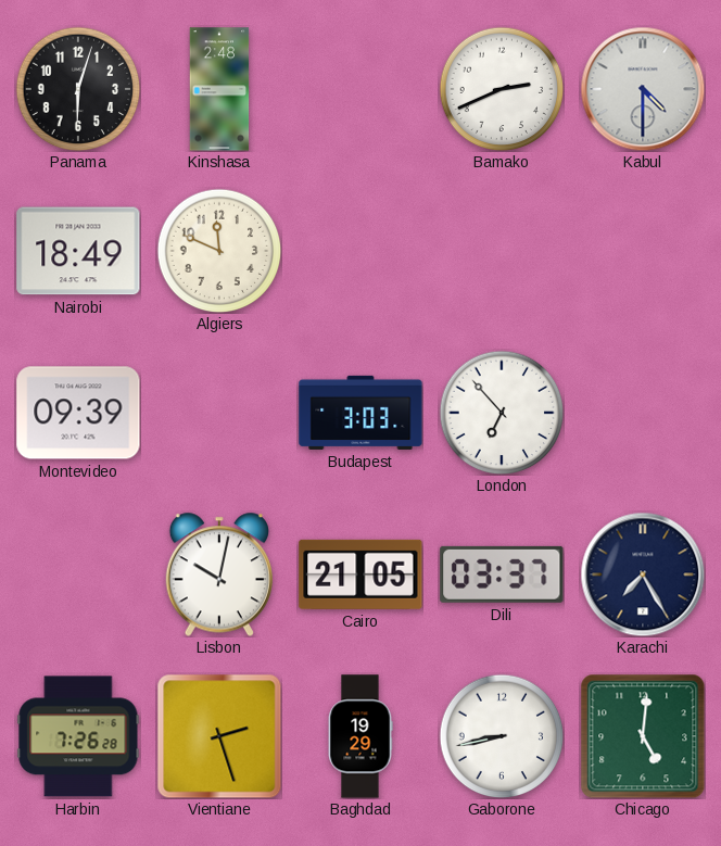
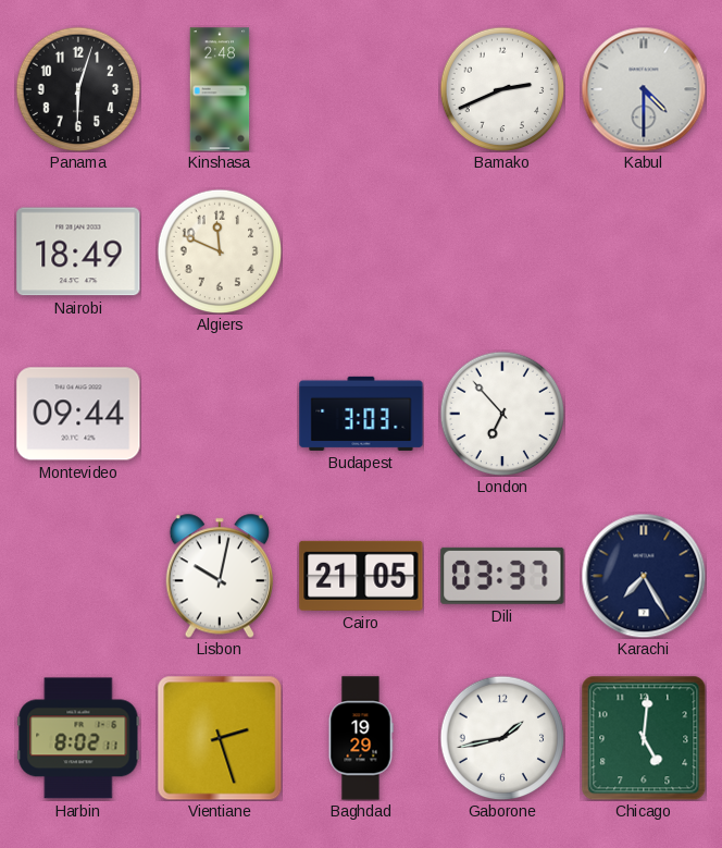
Montevideo: 09:39 -> 09:44
Harbin: 7:26 -> 8:02
Gaborone: 8:43 -> 1:43
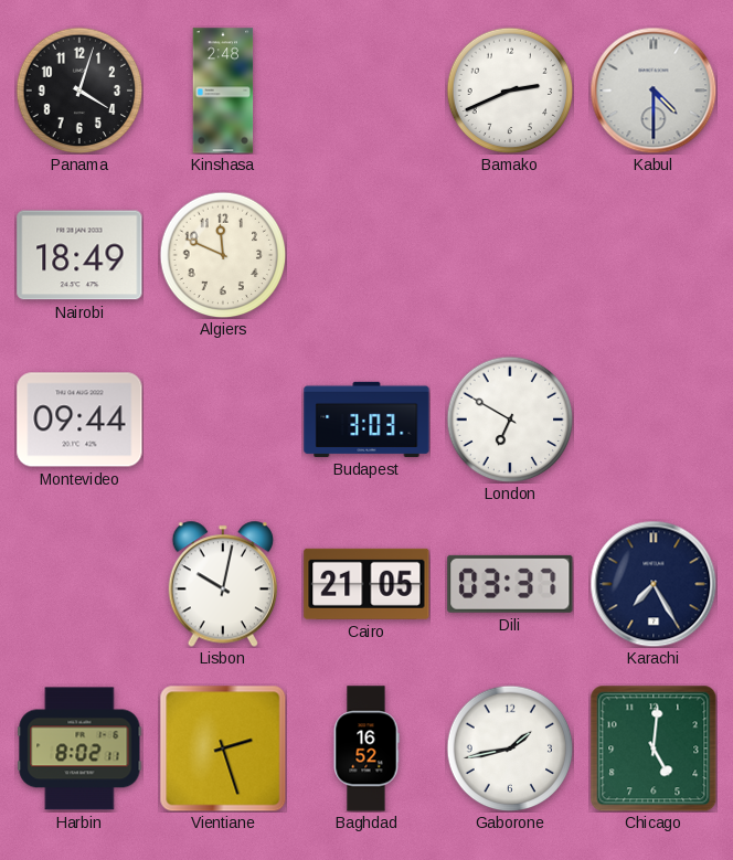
Panama: 6:03 -> 4:03
London: 6:53 -> 6:50
Baghdad: 19:29 -> 16:52
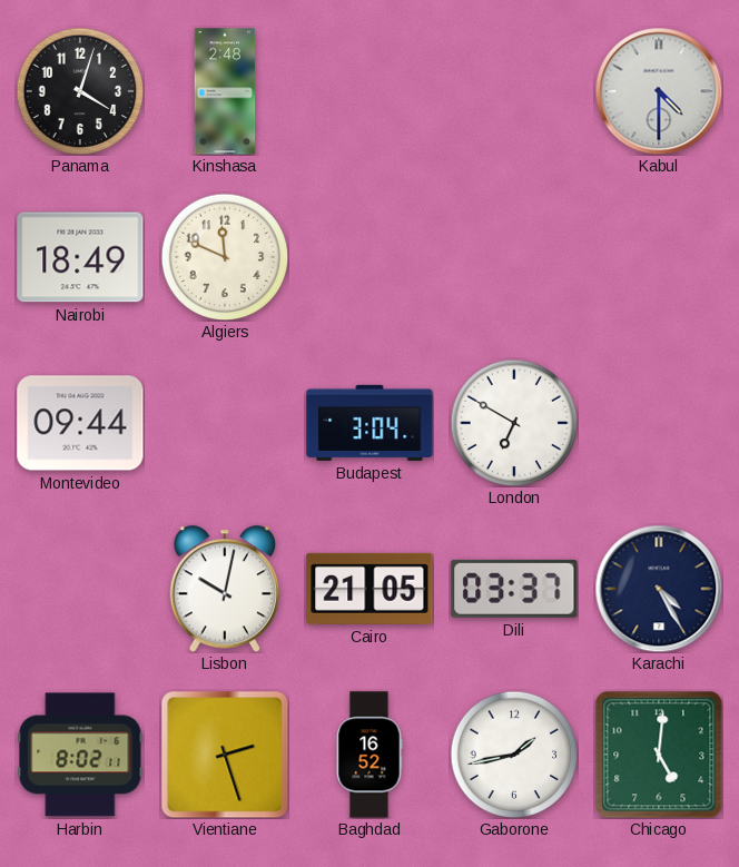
Bamako: 2:41 -> none
Budapest: 3:03 -> 3:04
Karachi: 7:25 -> 4:25
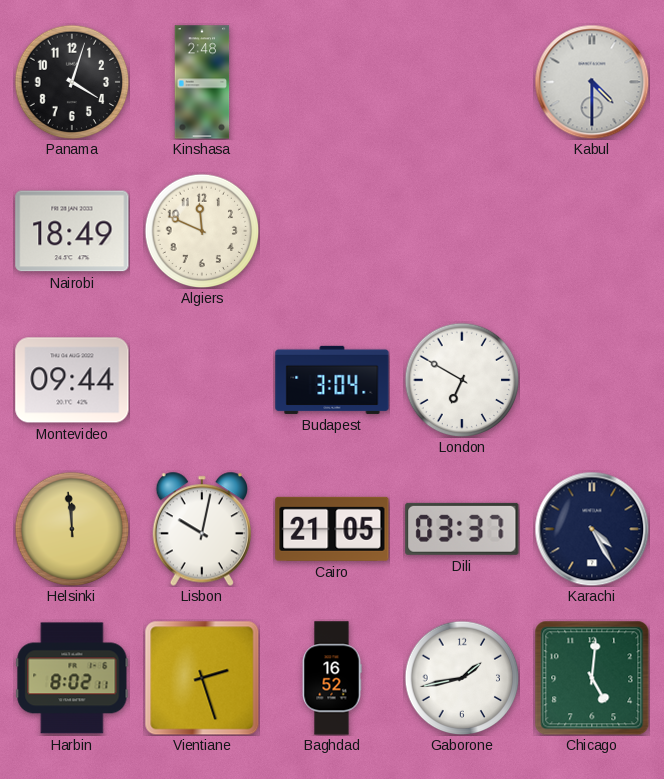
Helsinki: none -> 11:59
